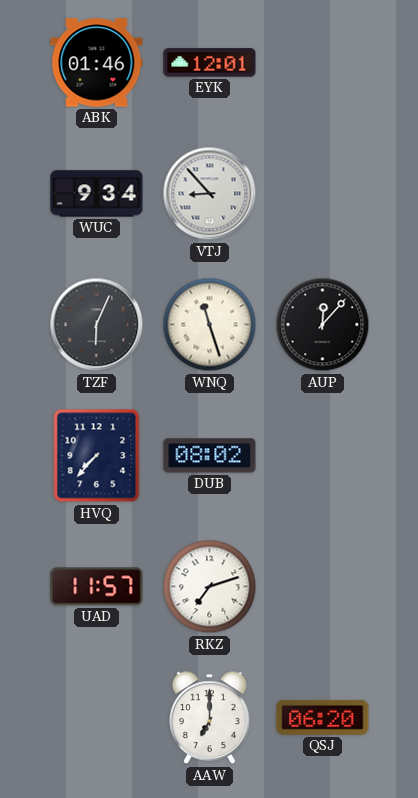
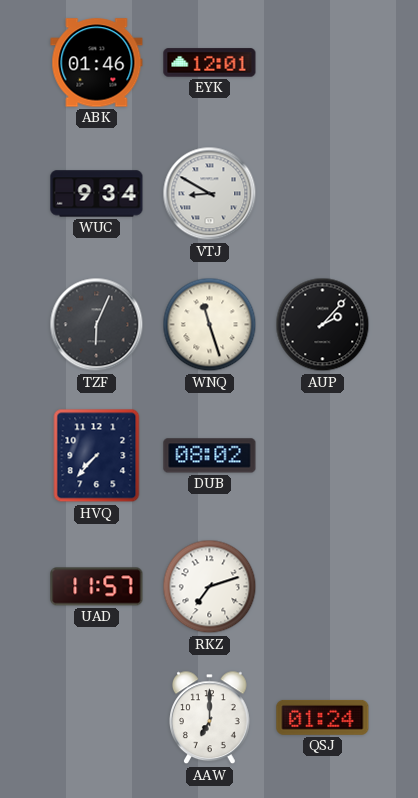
VTJ: 8:53 -> 8:50
AUP: 12:07 -> 2:07
QSJ: 06:20 -> 01:24
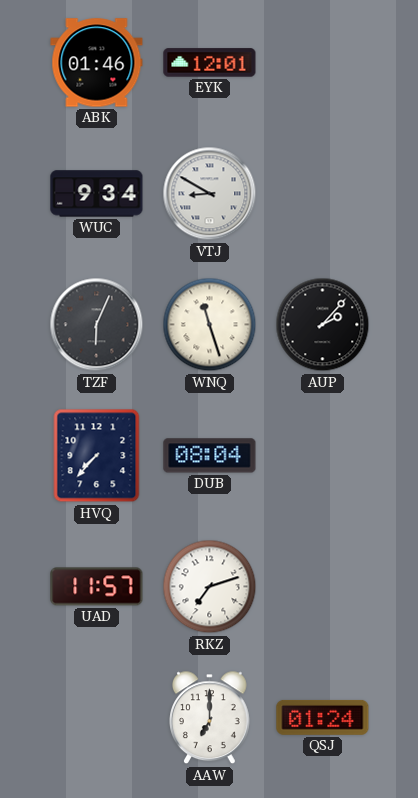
DUB: 08:02 -> 08:04
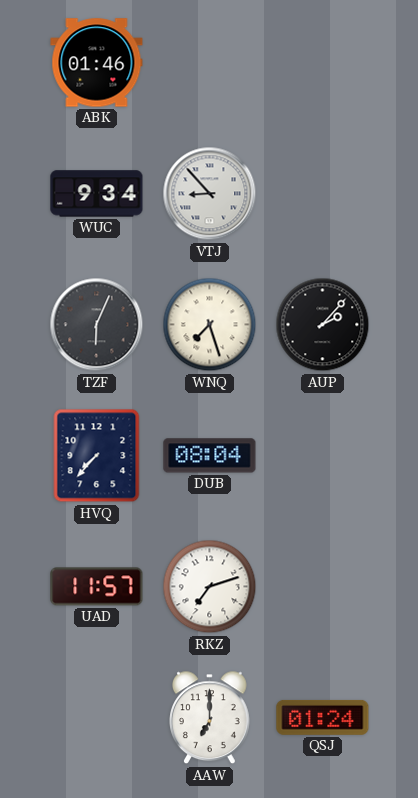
EYK: 12:01 -> none
VTJ: 8:50 -> 8:53
WNQ: 11:27 -> 7:27
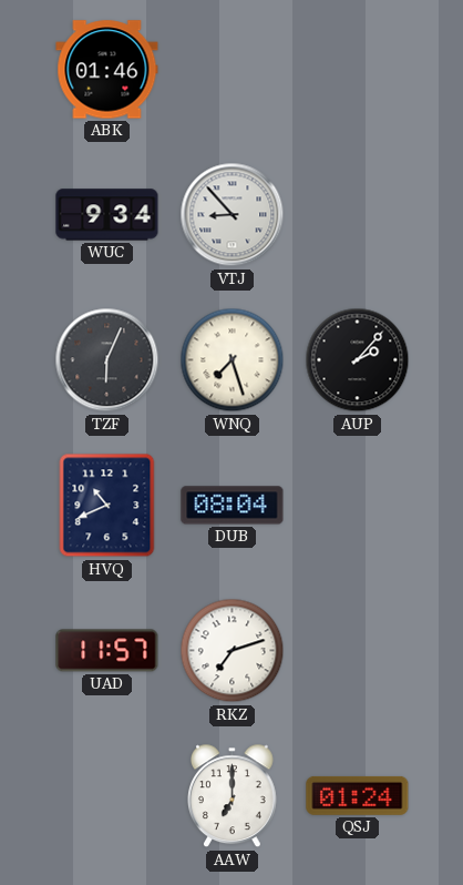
HVQ: 7:37 -> 10:41
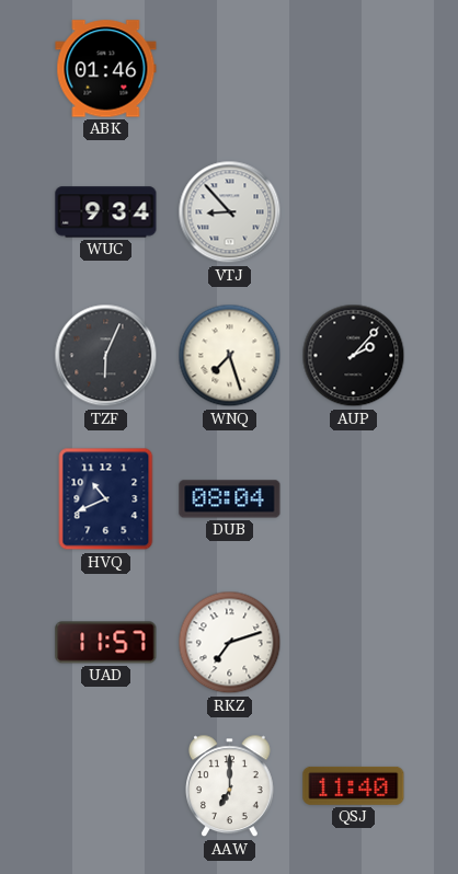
QSJ: 01:24 -> 11:40
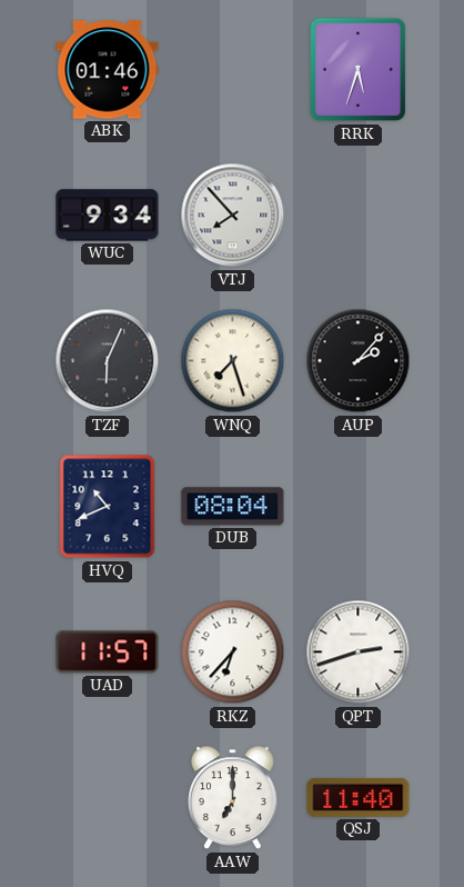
RRK: none -> 5:33
VTJ: 8:53 -> 7:53
RKZ: 7:12 -> 6:37
QPT: none -> 2:42
